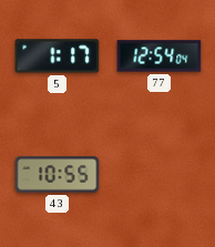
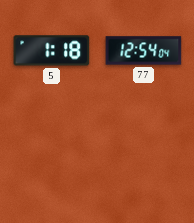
5: 1:17 -> 1:18
43: 10:55 -> none
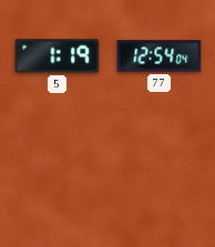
5: 1:18 -> 1:19
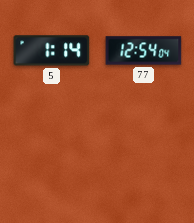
5: 1:19 -> 1:14
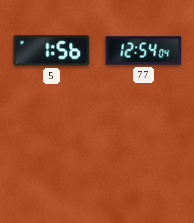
5: 1:14 -> 1:56
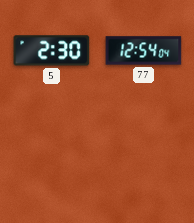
5: 1:56 -> 2:30
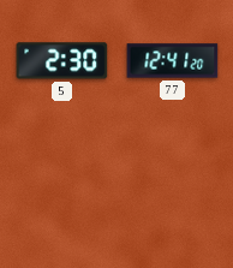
77: 12:54 -> 12:41
